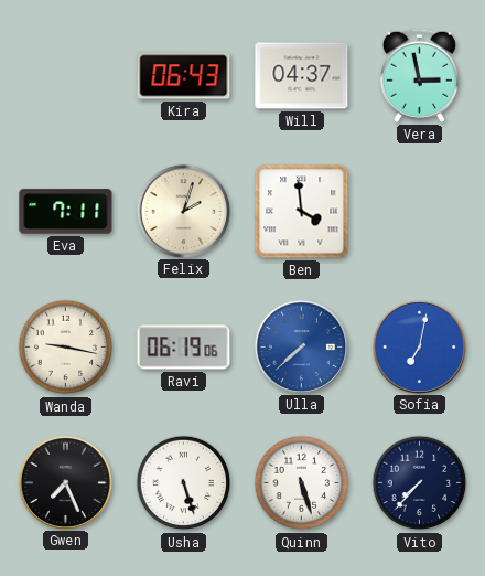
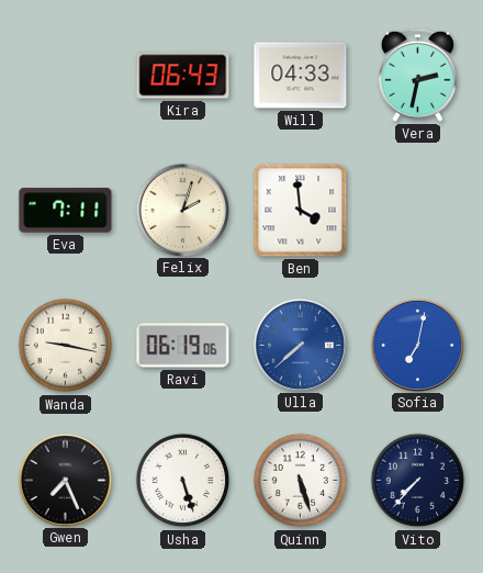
Will: 04:37 -> 04:33
Vera: 2:58 -> 2:32
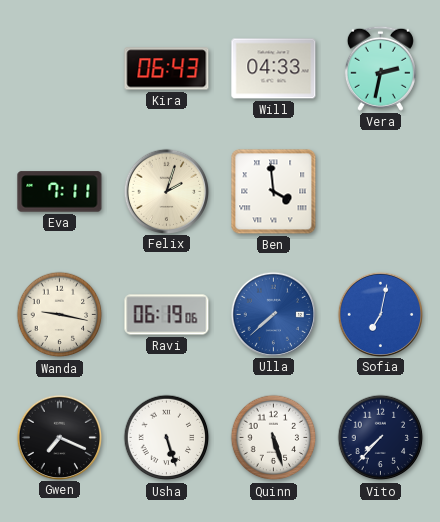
Gwen: 7:26 -> 7:19
